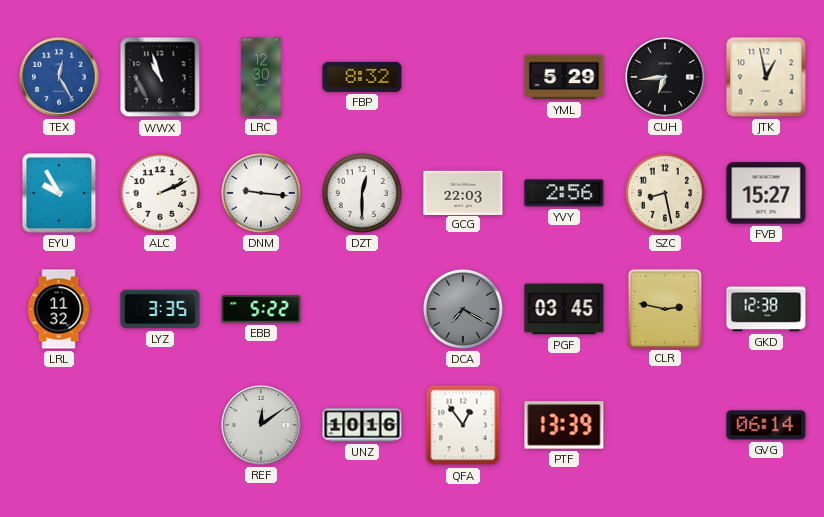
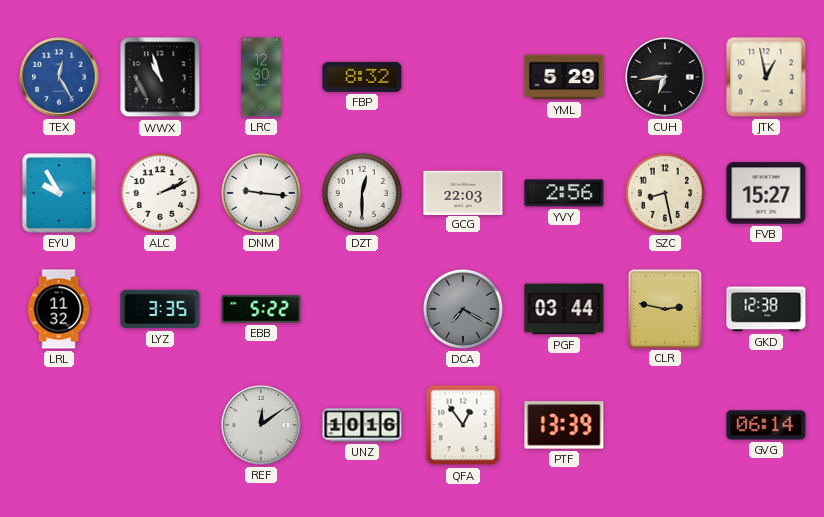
PGF: 03:45 -> 03:44
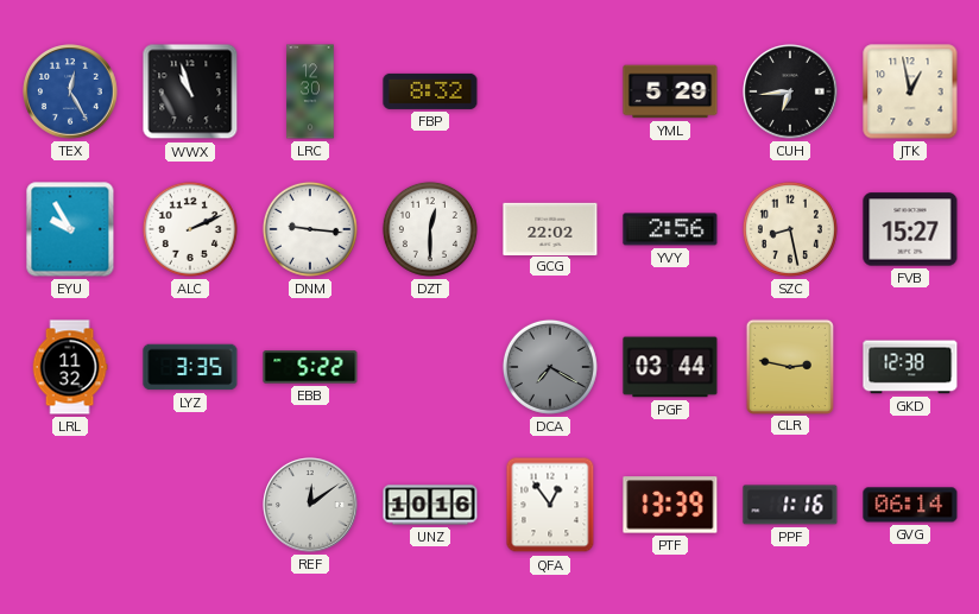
GCG: 22:03 -> 22:02
PPF: none -> 1:16
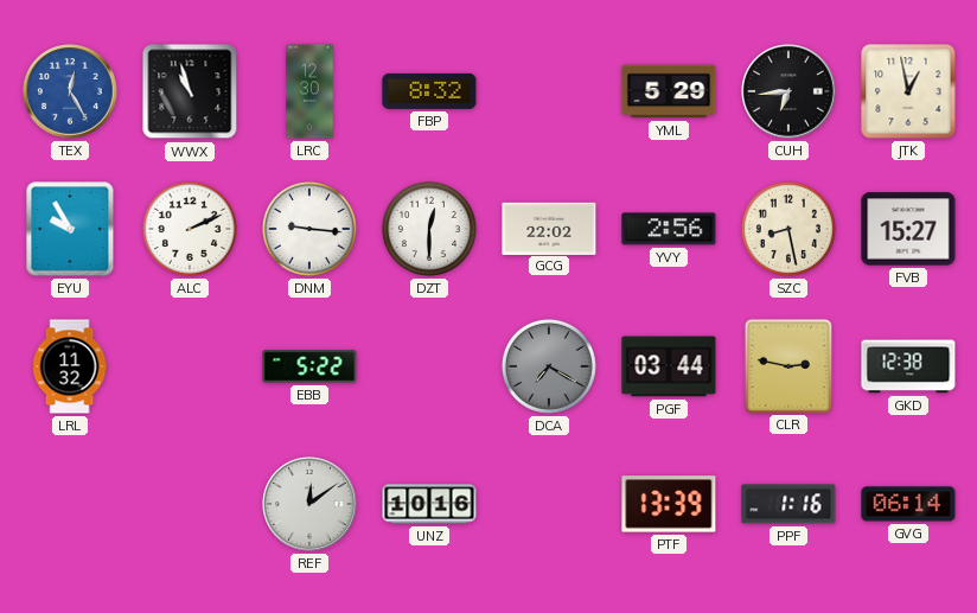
LYZ: 3:35 -> none
QFA: 12:54 -> none
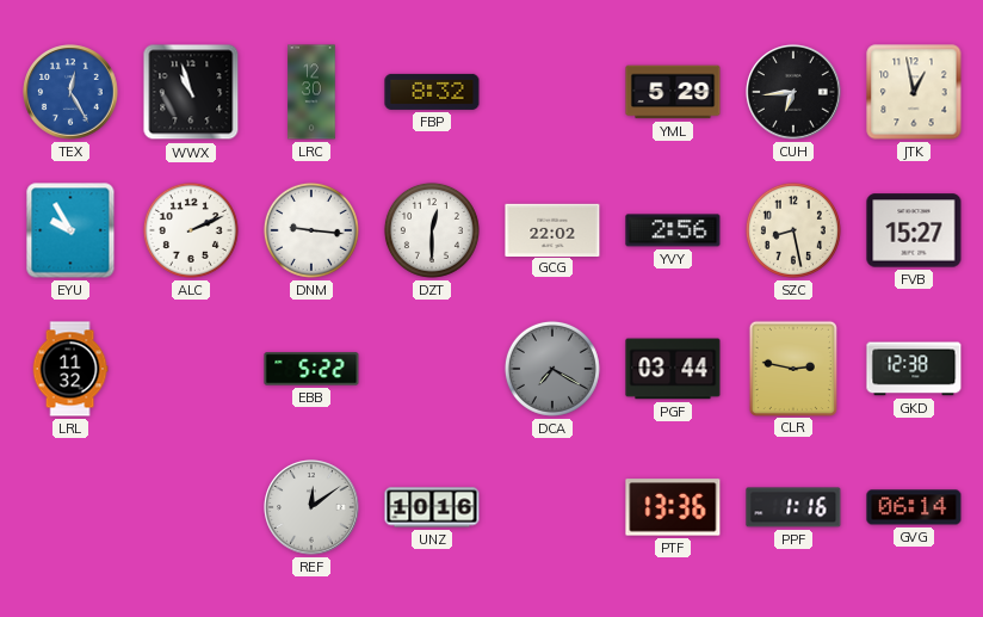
PTF: 13:39 -> 13:36
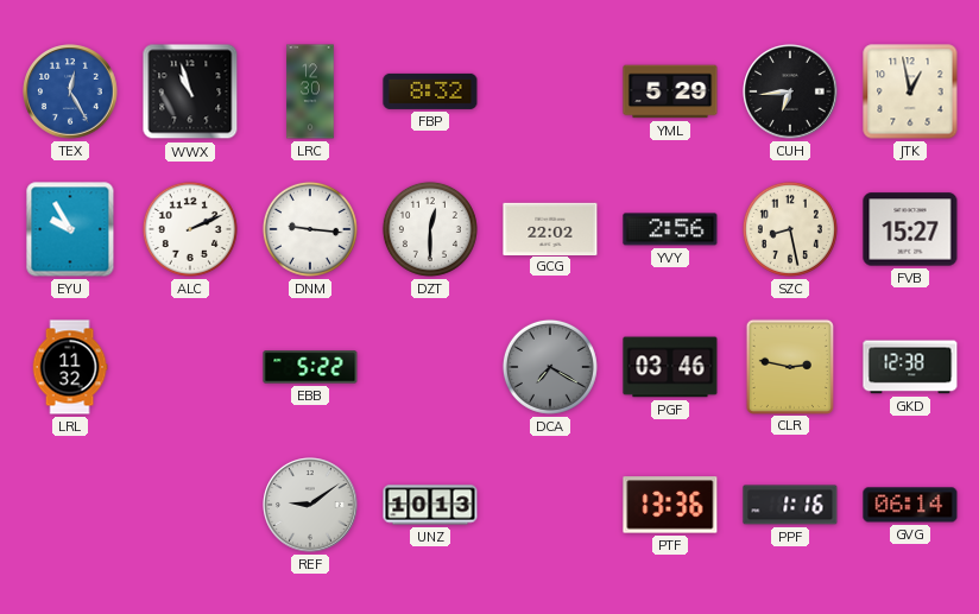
PGF: 03:44 -> 03:46
REF: 12:09 -> 9:09
UNZ: 10:16 -> 10:13
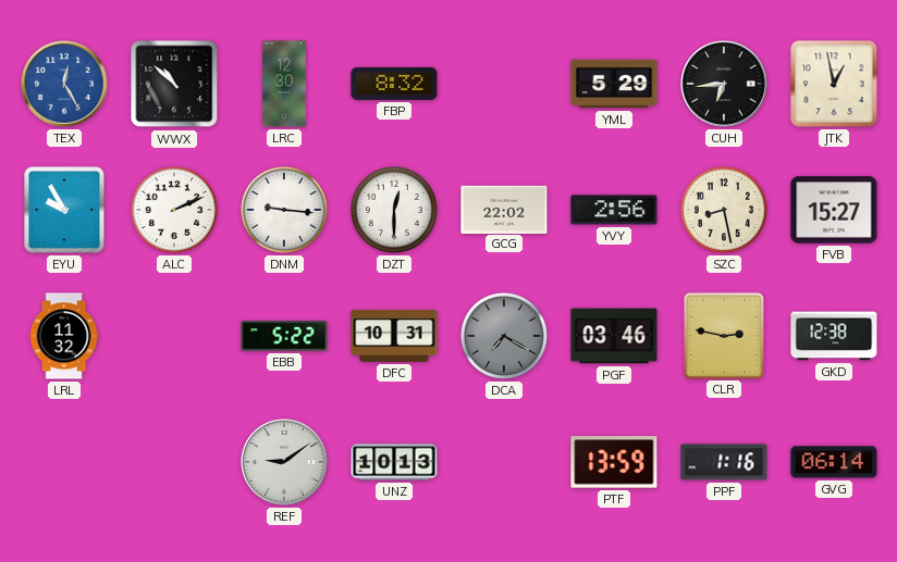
WWX: 10:57 -> 10:52
DFC: none -> 10:31
PTF: 13:36 -> 13:59
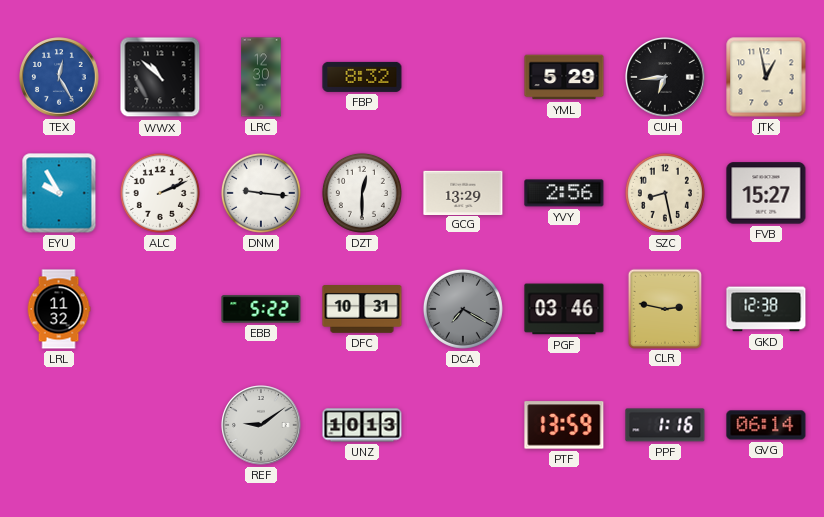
GCG: 22:02 -> 13:29
